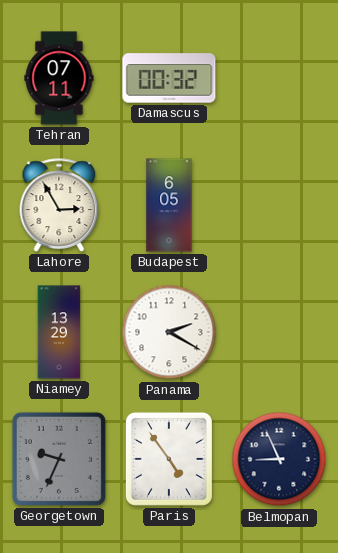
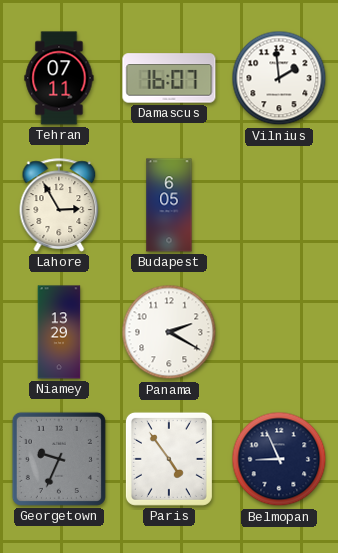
Damascus: 00:32 -> 16:07
Vilnius: none -> 1:59
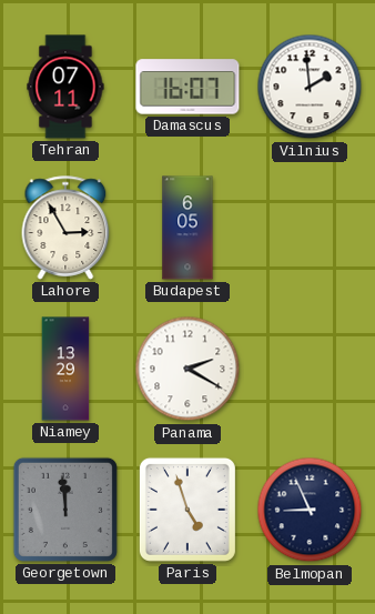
Georgetown: 9:34 -> 11:59
Paris: 4:54 -> 4:57
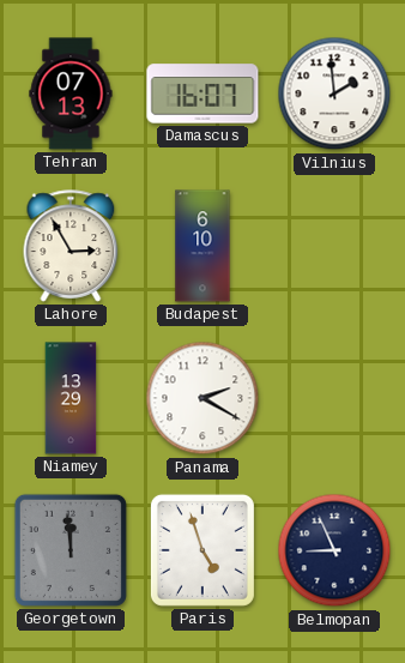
Tehran: 07:11 -> 07:13
Budapest: 6:05 -> 6:10
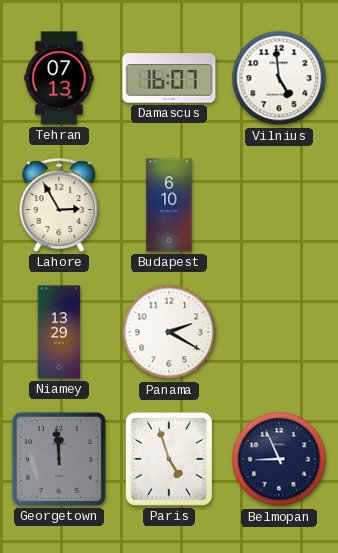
Vilnius: 1:59 -> 4:59
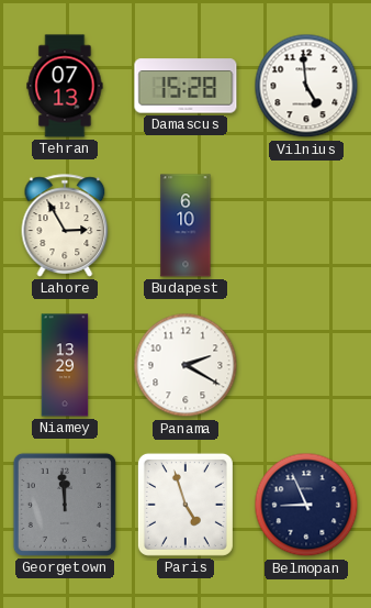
Damascus: 16:07 -> 15:28
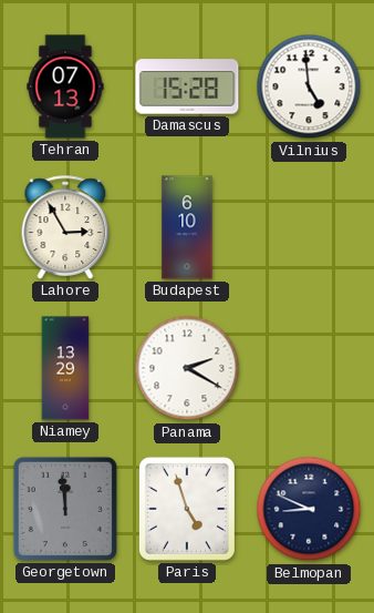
Belmopan: 8:56 -> 8:49
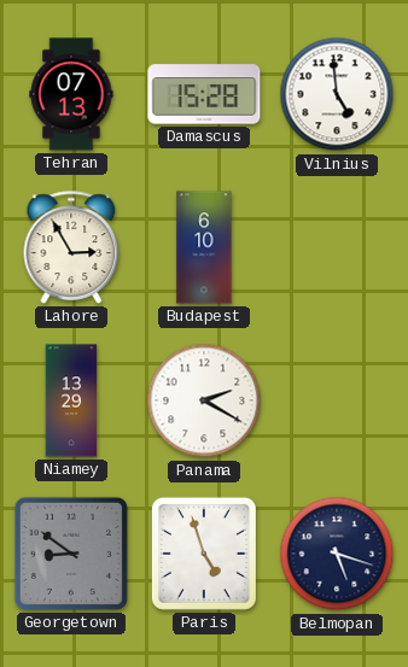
Georgetown: 11:59 -> 8:51
Belmopan: 8:49 -> 5:18
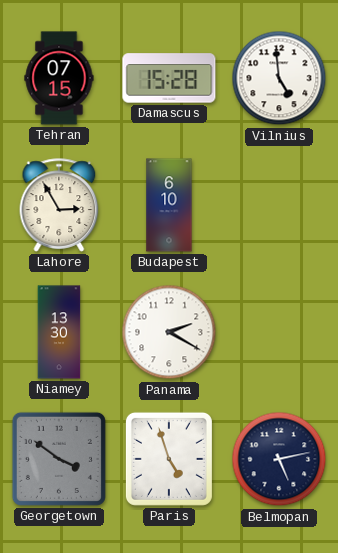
Tehran: 07:13 -> 07:15
Niamey: 13:29 -> 13:30
Georgetown: 8:51 -> 3:51
Belmopan: 5:18 -> 5:13
